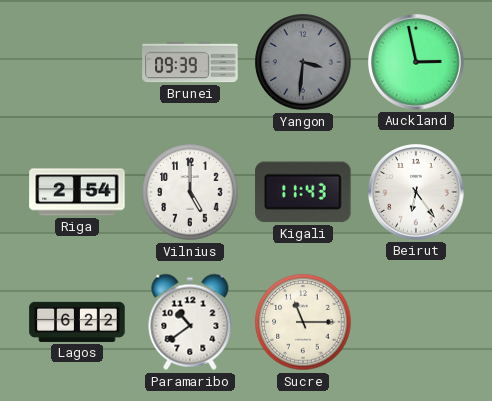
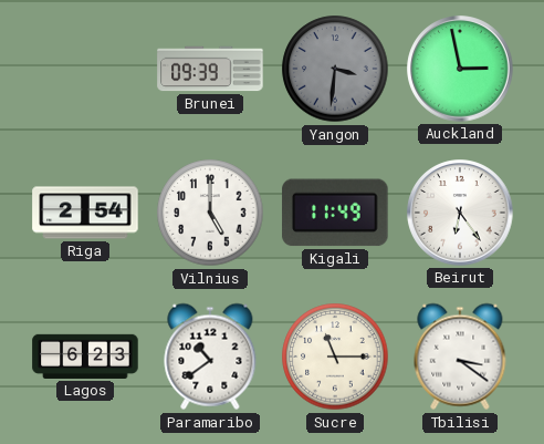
Kigali: 11:43 -> 11:49
Lagos: 6:22 -> 6:23
Tbilisi: none -> 3:21
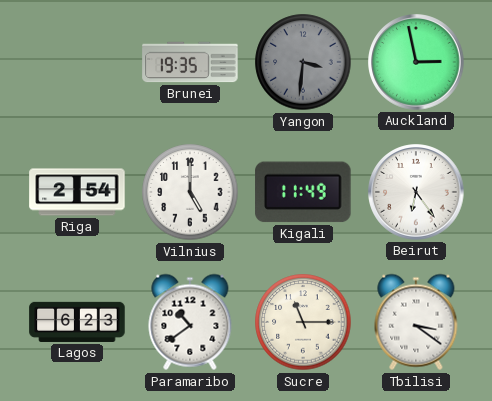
Brunei: 09:39 -> 19:35
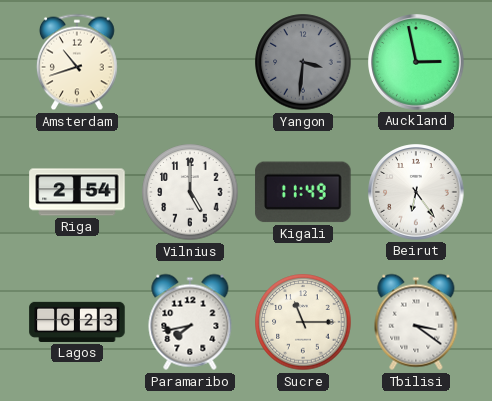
Amsterdam: none -> 10:42
Brunei: 19:35 -> none
Paramaribo: 10:39 -> 7:43
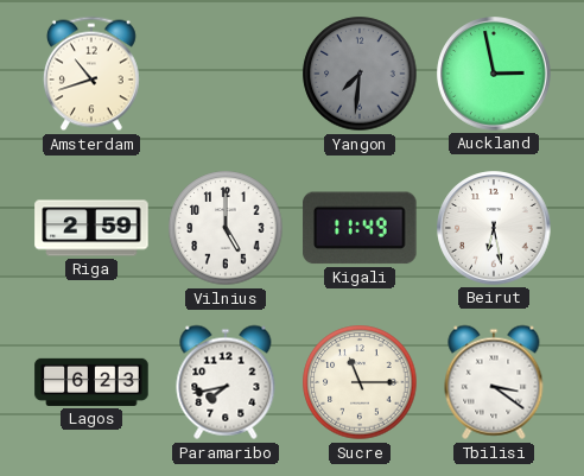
Yangon: 3:31 -> 7:31
Riga: 2:54 -> 2:59
Beirut: 6:24 -> 6:28
